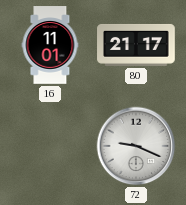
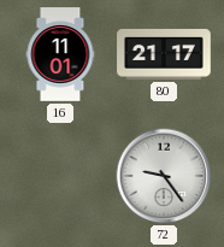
72: 9:19 -> 9:24
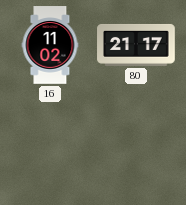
16: 11:01 -> 11:02
72: 9:24 -> none
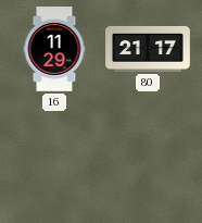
16: 11:02 -> 11:29
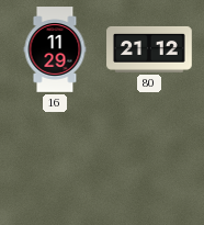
80: 21:17 -> 21:12
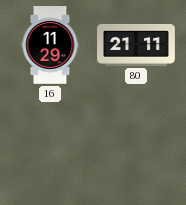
80: 21:12 -> 21:11
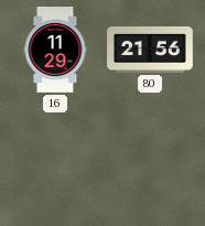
80: 21:11 -> 21:56
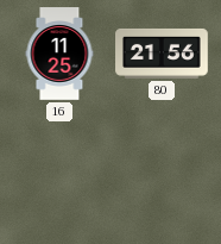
16: 11:29 -> 11:25
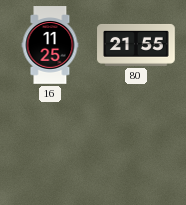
80: 21:56 -> 21:55
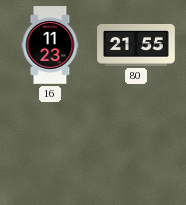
16: 11:25 -> 11:23
